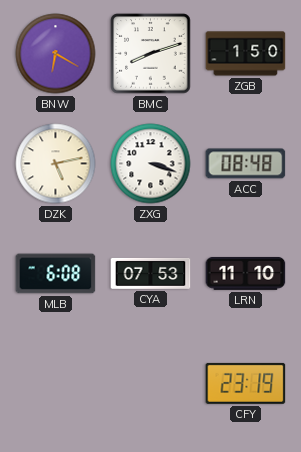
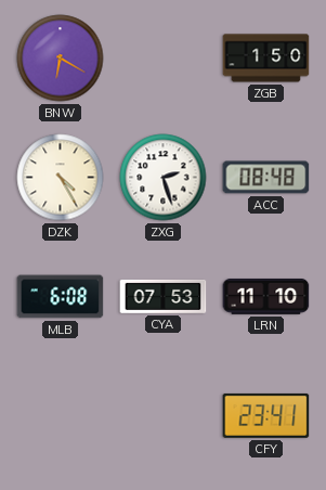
BMC: 8:12 -> none
DZK: 5:13 -> 4:25
ZXG: 3:18 -> 2:27
CFY: 23:19 -> 23:41
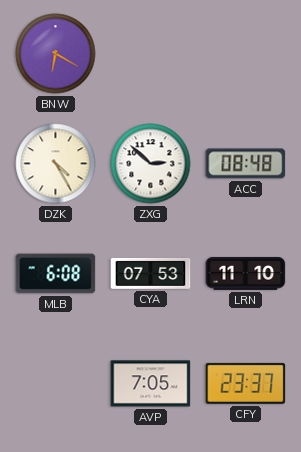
ZGB: 1:50 -> none
ZXG: 2:27 -> 2:52
AVP: none -> 7:05
CFY: 23:41 -> 23:37
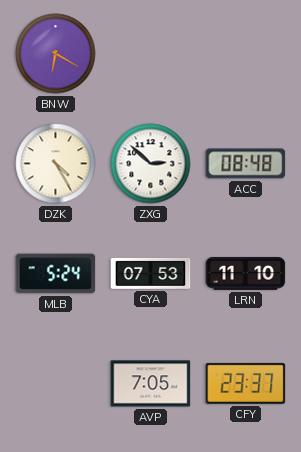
MLB: 6:08 -> 5:24
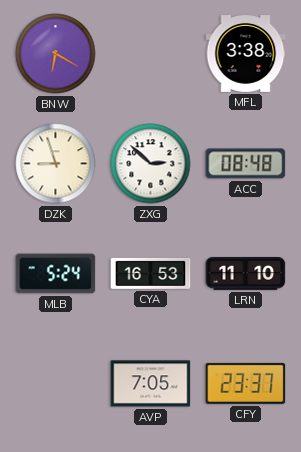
MFL: none -> 3:38
DZK: 4:25 -> 8:57
CYA: 07:53 -> 16:53
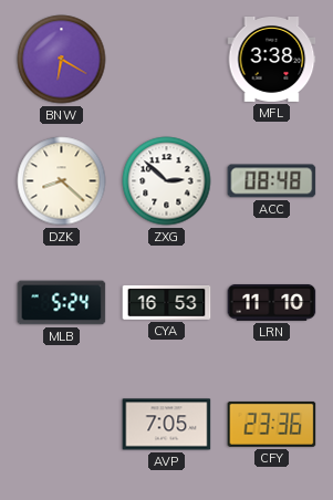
DZK: 8:57 -> 8:22
CFY: 23:37 -> 23:36
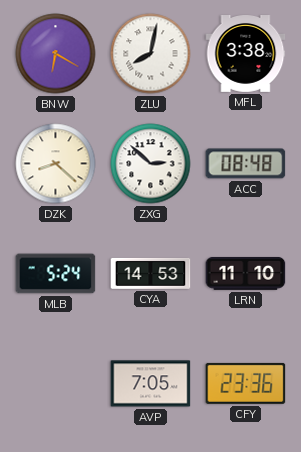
ZLU: none -> 8:02
CYA: 16:53 -> 14:53
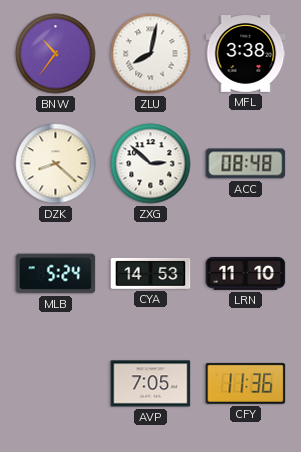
BNW: 6:20 -> 10:36
CFY: 23:36 -> 11:36
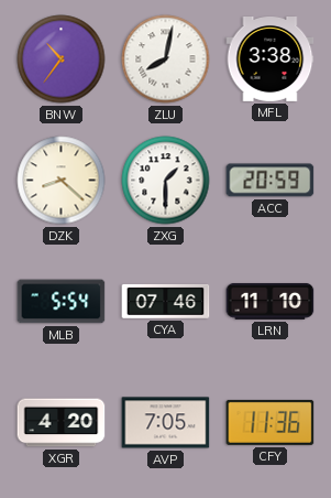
ZXG: 2:52 -> 1:30
ACC: 08:48 -> 20:59
MLB: 5:24 -> 5:54
CYA: 14:53 -> 07:46
XGR: none -> 4:20
